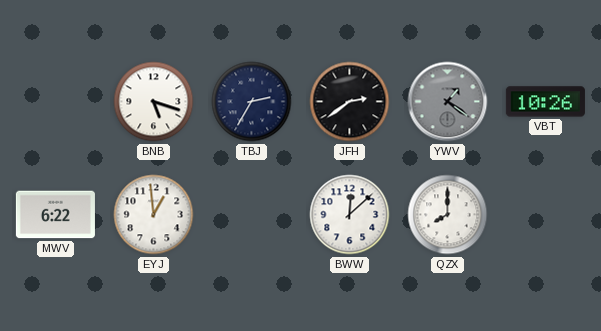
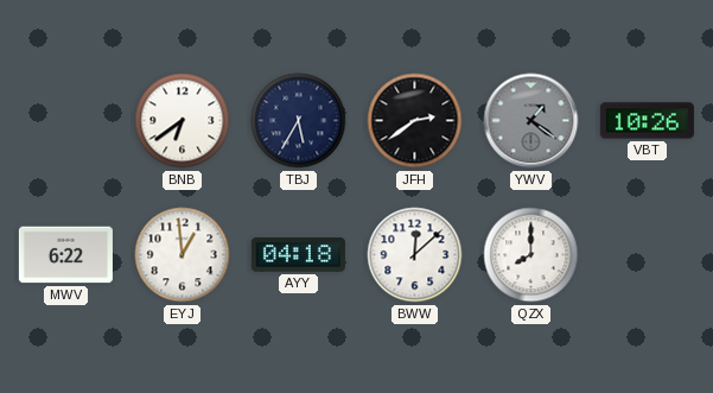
BNB: 5:18 -> 6:39
TBJ: 2:35 -> 5:35
AYY: none -> 04:18
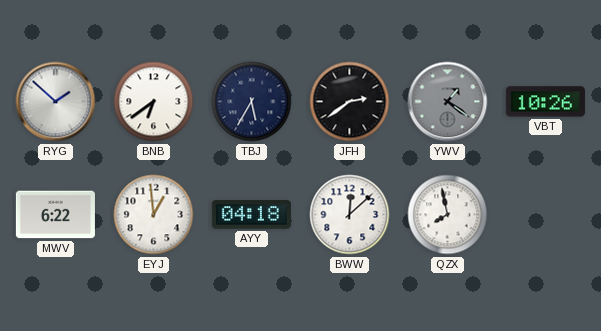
RYG: none -> 1:52
QZX: 8:00 -> 7:58
